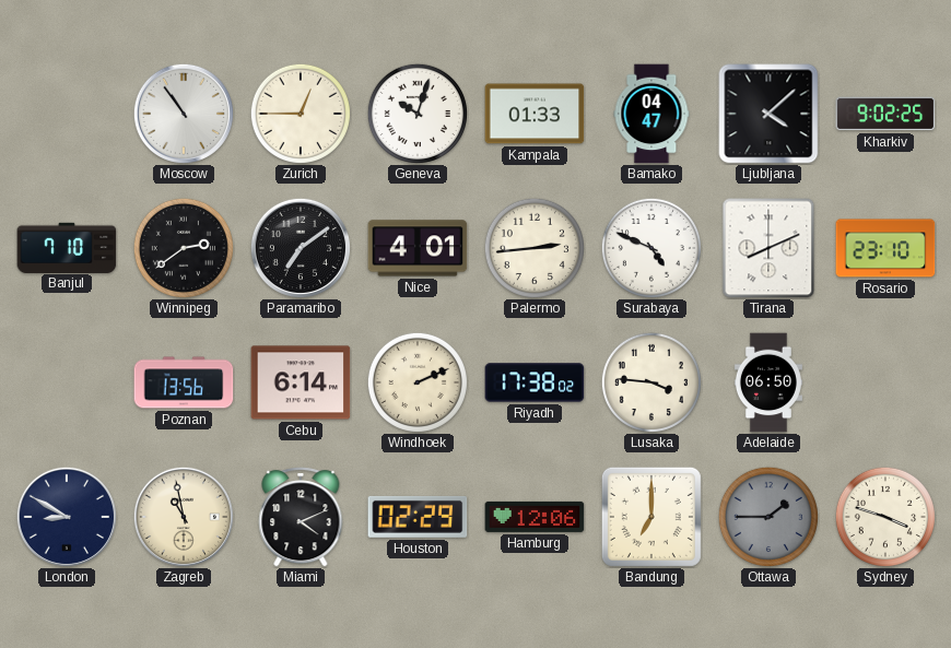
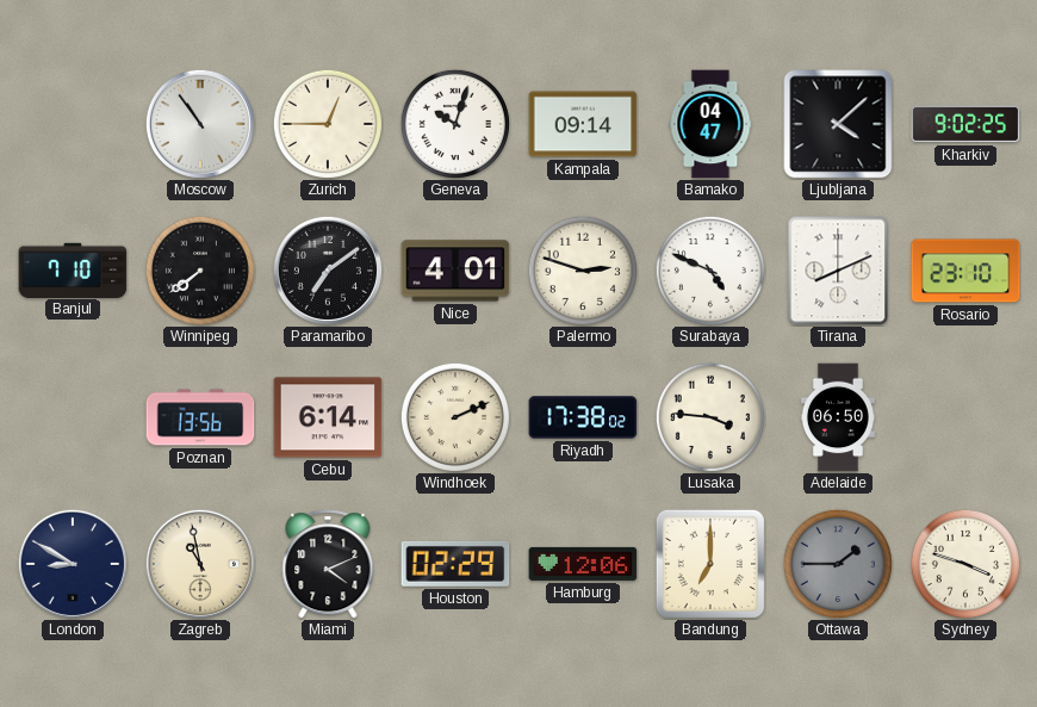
Kampala: 01:33 -> 09:14
Winnipeg: 2:39 -> 7:39
Palermo: 2:44 -> 2:48
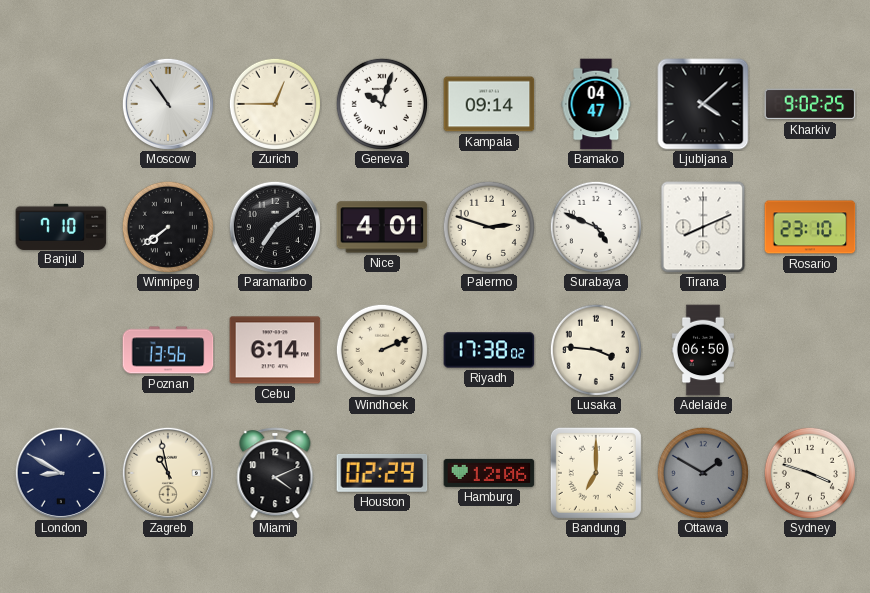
Ottawa: 1:45 -> 1:50
